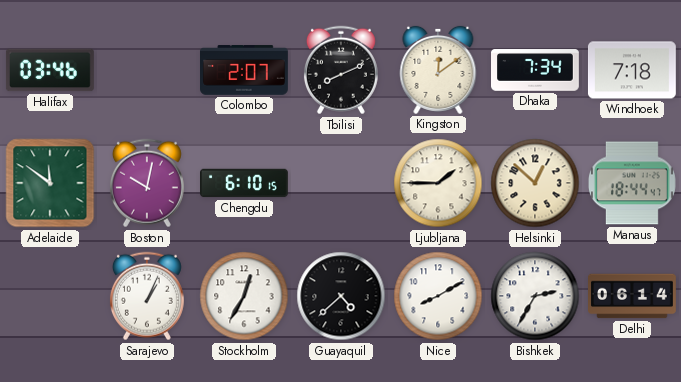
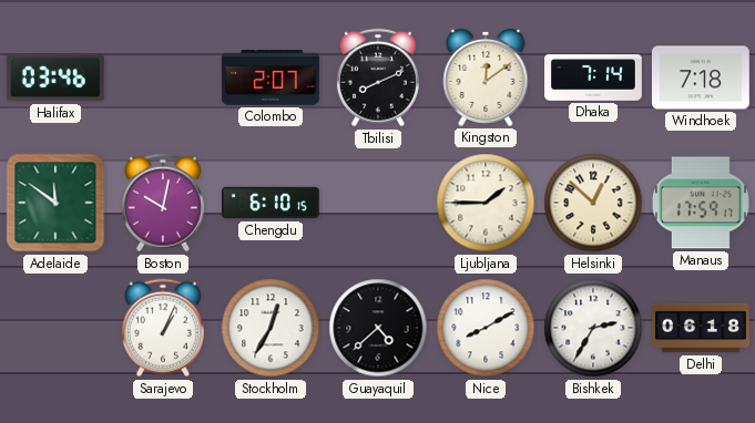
Dhaka: 7:34 -> 7:14
Manaus: 18:44 -> 17:59
Delhi: 06:14 -> 06:18
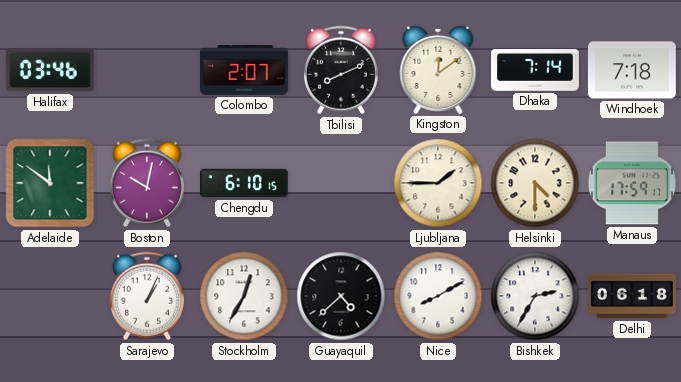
Helsinki: 12:52 -> 4:30
